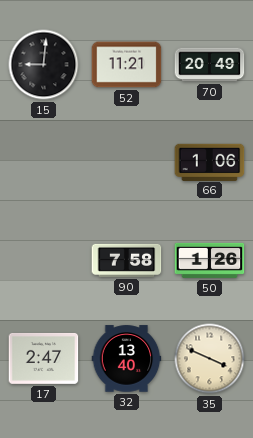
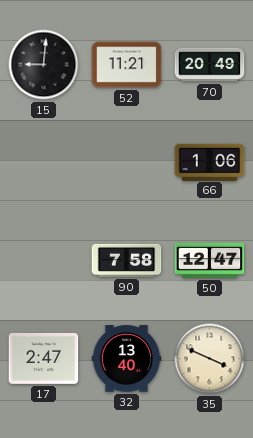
50: 1:26 -> 12:47
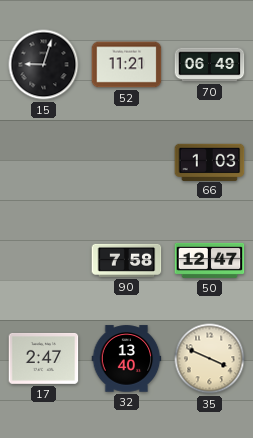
15: 9:01 -> 9:03
70: 20:49 -> 06:49
66: 1:06 -> 1:03
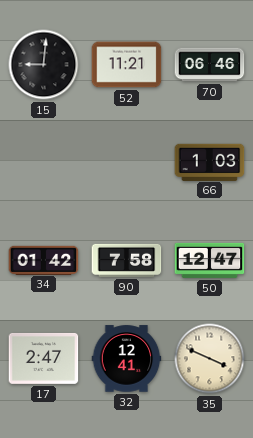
15: 9:03 -> 9:01
70: 06:49 -> 06:46
34: none -> 01:42
32: 13:40 -> 12:41
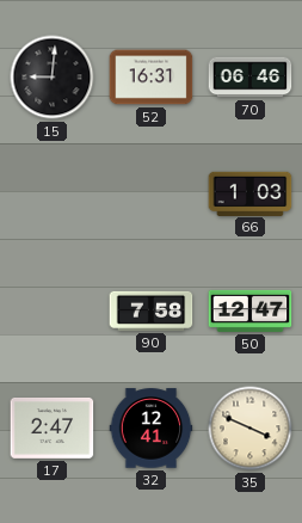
52: 11:21 -> 16:31
34: 01:42 -> none
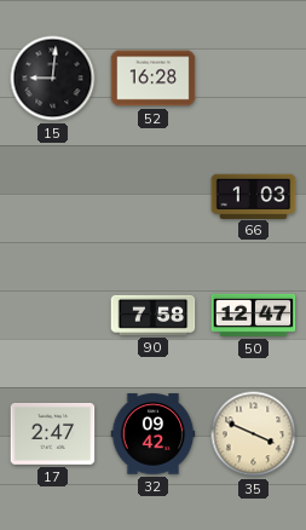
52: 16:31 -> 16:28
70: 06:46 -> none
32: 12:41 -> 09:42
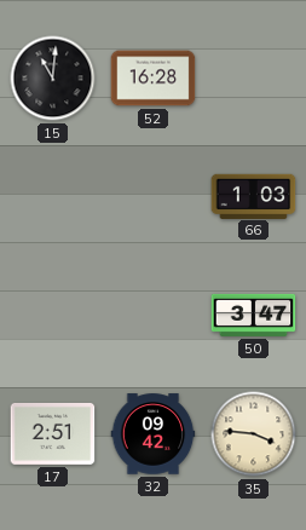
15: 9:01 -> 11:01
90: 7:58 -> none
50: 12:47 -> 3:47
17: 2:47 -> 2:51
35: 3:49 -> 3:46
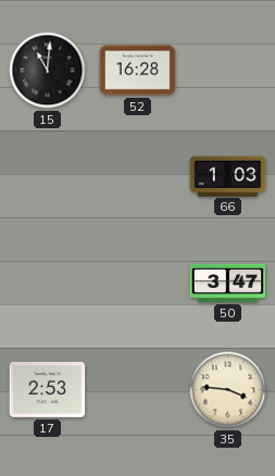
17: 2:51 -> 2:53
32: 09:42 -> none
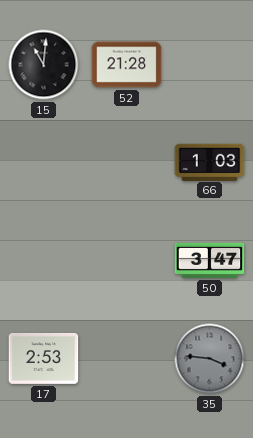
52: 16:28 -> 21:28
35 dial: cream -> grey
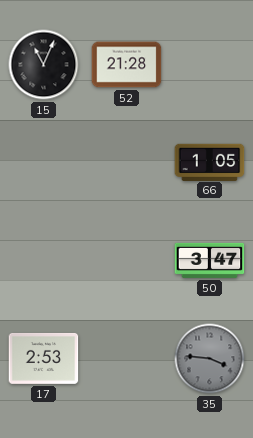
15: 11:01 -> 11:04
66: 1:03 -> 1:05
